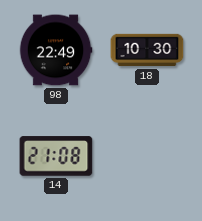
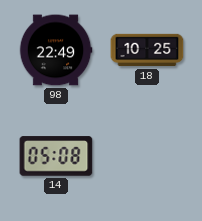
18: 10:30 -> 10:25
14: 21:08 -> 05:08
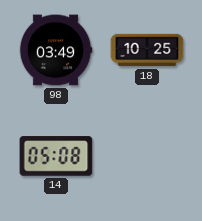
98: 22:49 -> 03:49
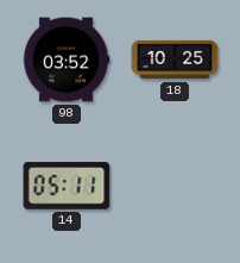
98: 03:49 -> 03:52
14: 05:08 -> 05:11
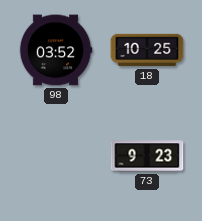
14: 05:11 -> none
73: none -> 9:23
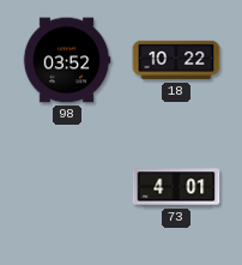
18: 10:25 -> 10:22
73: 9:23 -> 4:01
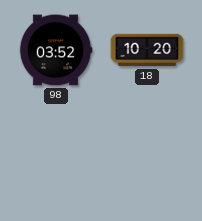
18: 10:22 -> 10:20
73: 4:01 -> none
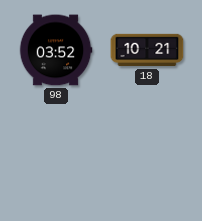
18: 10:20 -> 10:21
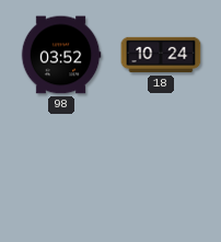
18: 10:21 -> 10:24
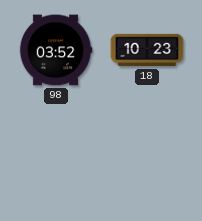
18: 10:24 -> 10:23
